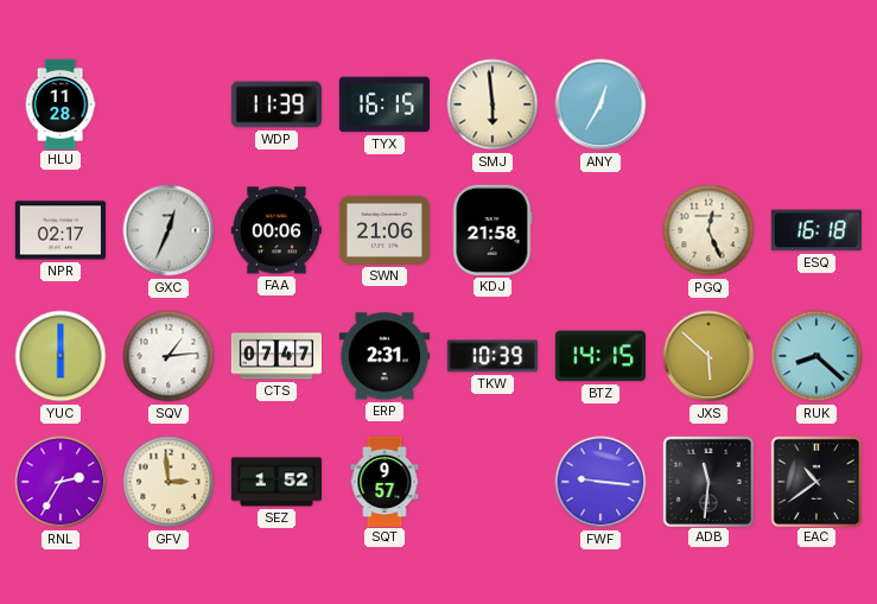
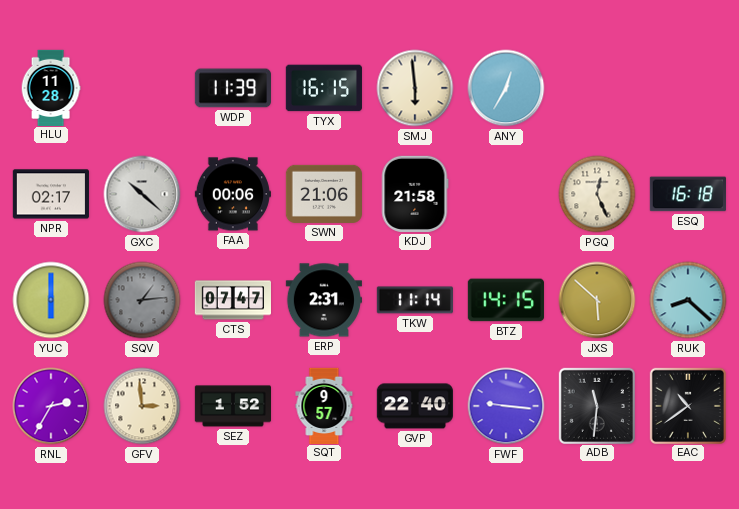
GXC: 12:34 -> 10:22
SQV dial: white -> grey
TKW: 10:39 -> 11:14
GVP: none -> 22:40
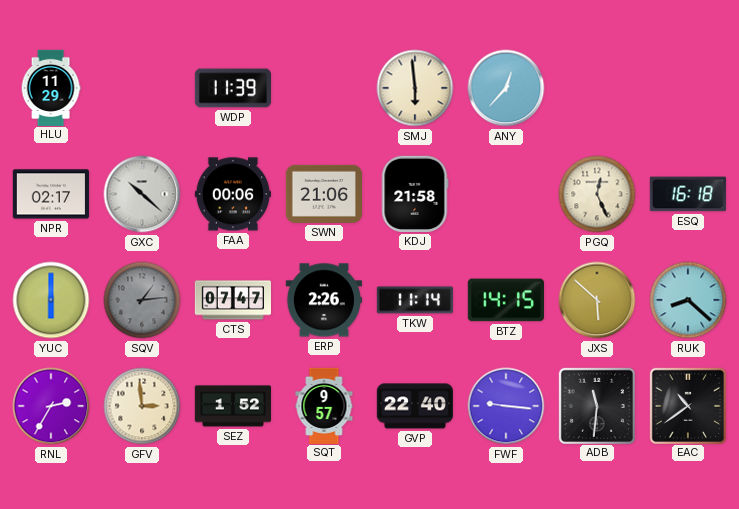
HLU: 11:28 -> 11:29
TYX: 16:15 -> none
ANY: 12:35 -> 12:37
ERP: 2:31 -> 2:26
